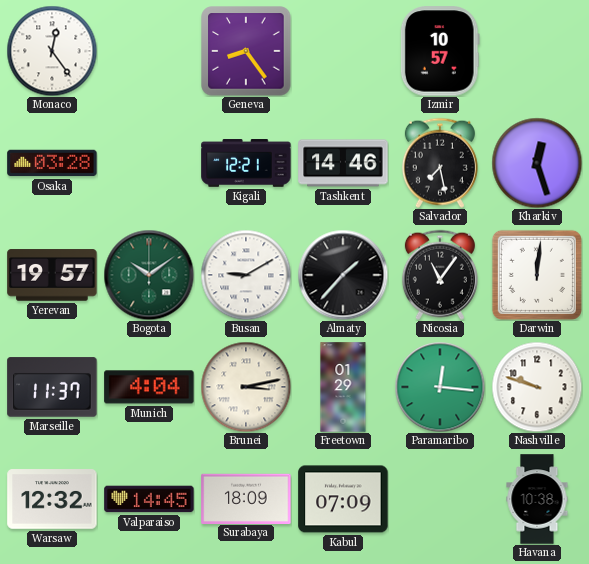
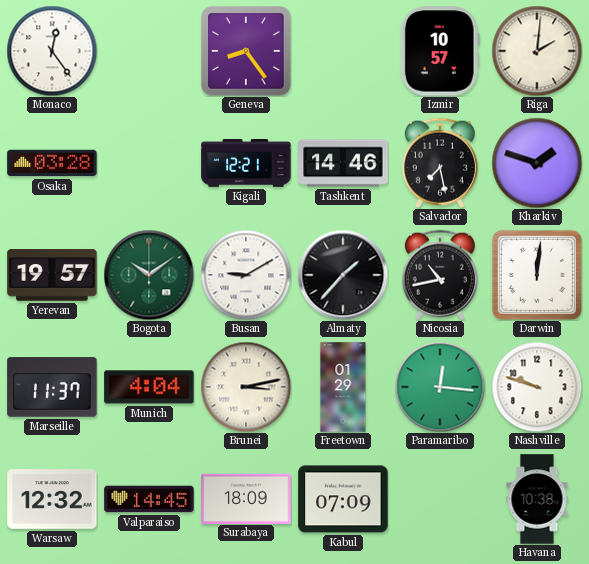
Riga: none -> 2:01
Kharkiv: 12:27 -> 1:48
Nicosia: 11:06 -> 10:43
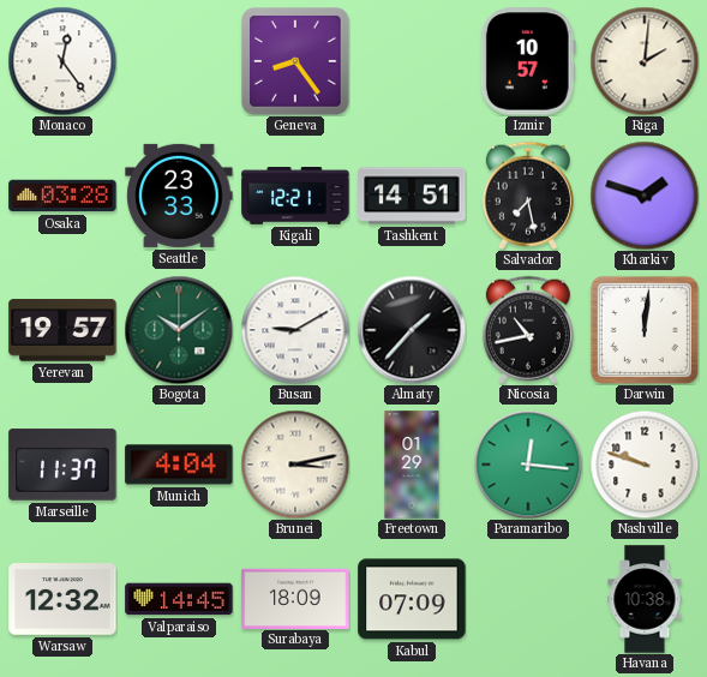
Seattle: none -> 23:33
Tashkent: 14:46 -> 14:51
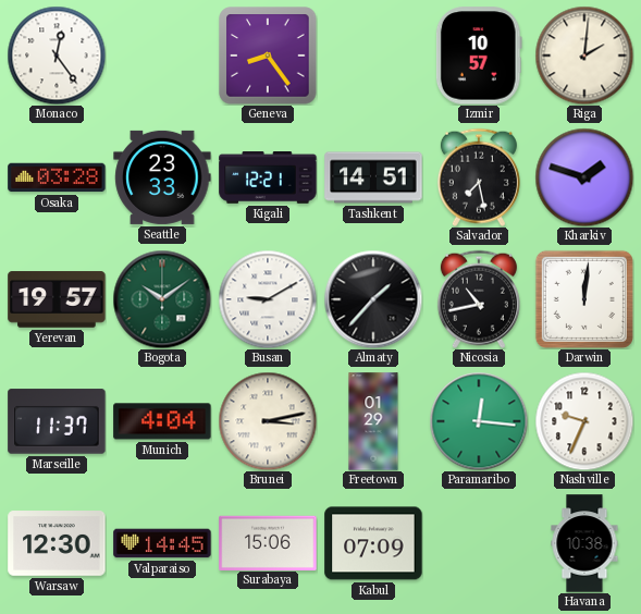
Nashville: 9:48 -> 9:34
Warsaw: 12:32 -> 12:30
Surabaya: 18:09 -> 15:06
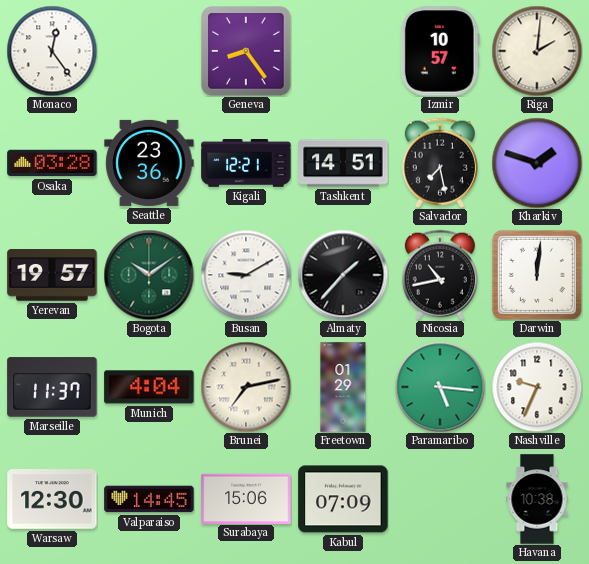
Seattle: 23:33 -> 23:36
Brunei: 3:13 -> 7:13
Paramaribo: 12:16 -> 5:16
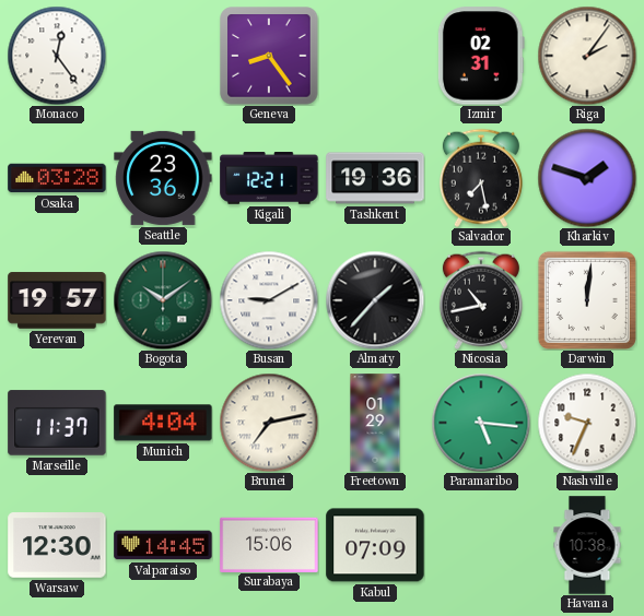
Izmir: 10:57 -> 02:31
Riga: 2:01 -> 2:06
Tashkent: 14:51 -> 19:36
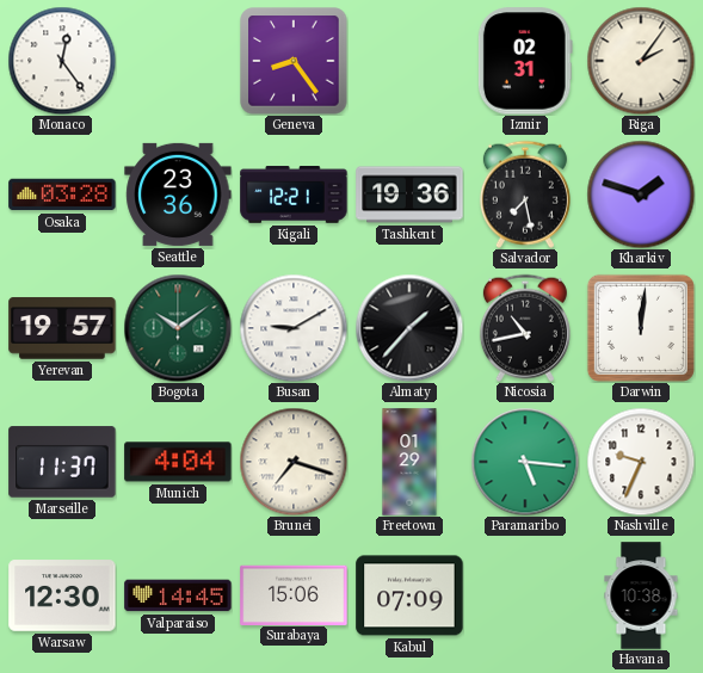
Brunei: 7:13 -> 7:18
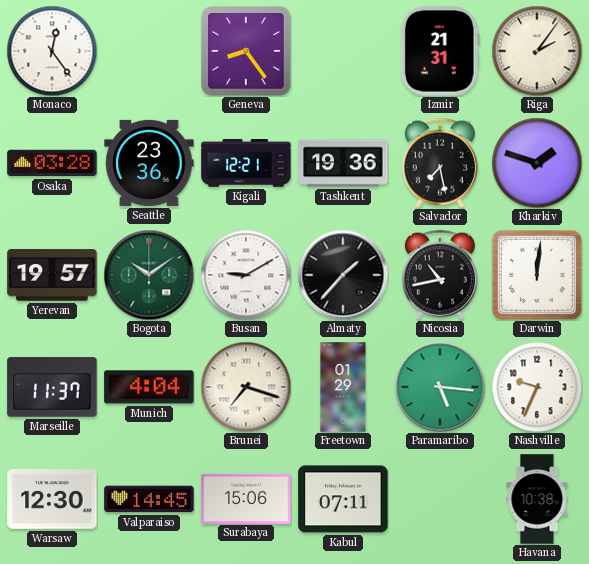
Izmir: 02:31 -> 21:31
Kabul: 07:09 -> 07:11
